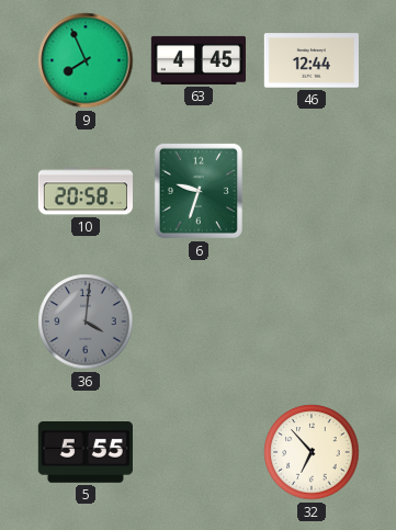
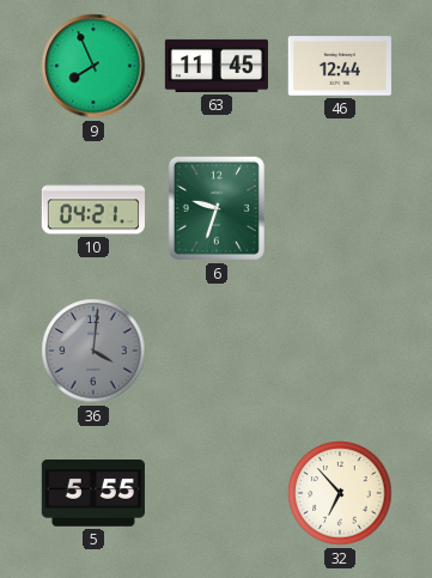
63: 4:45 -> 11:45
10: 20:58 -> 04:21
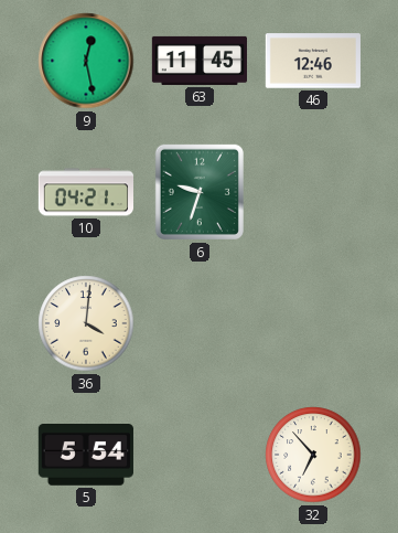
9: 7:56 -> 12:28
46: 12:44 -> 12:46
36 dial: grey -> cream
5: 5:55 -> 5:54
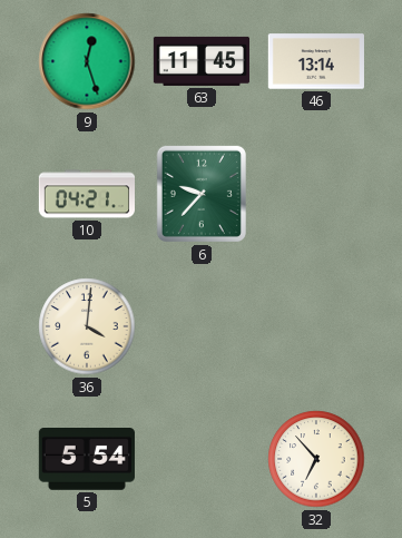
9: 12:28 -> 12:27
46: 12:46 -> 13:14
6: 9:33 -> 9:37
